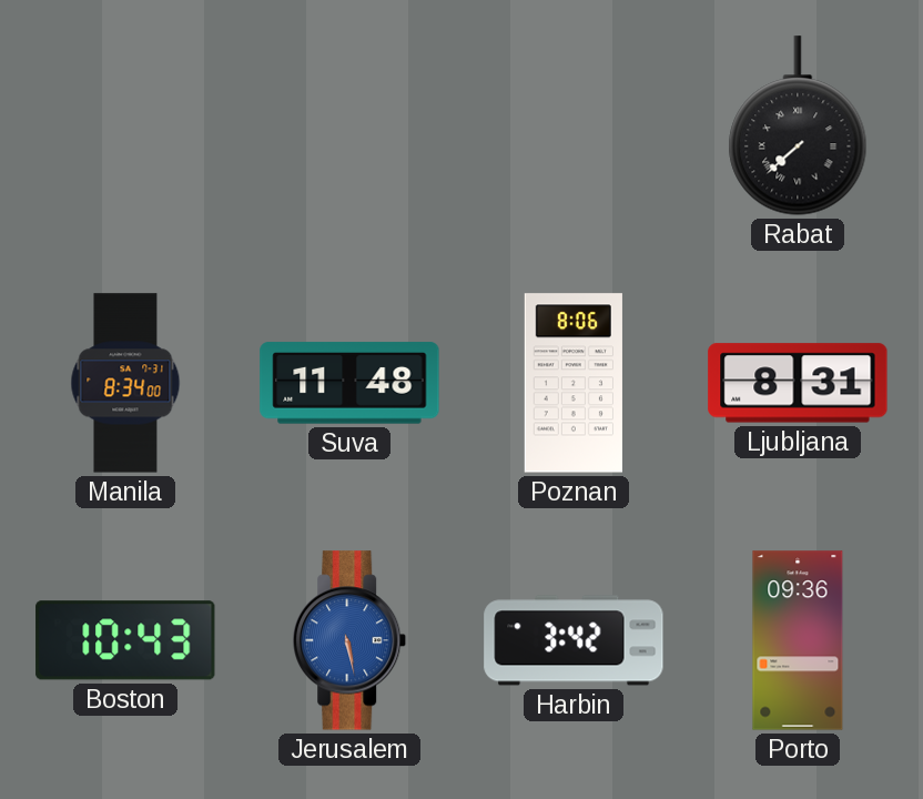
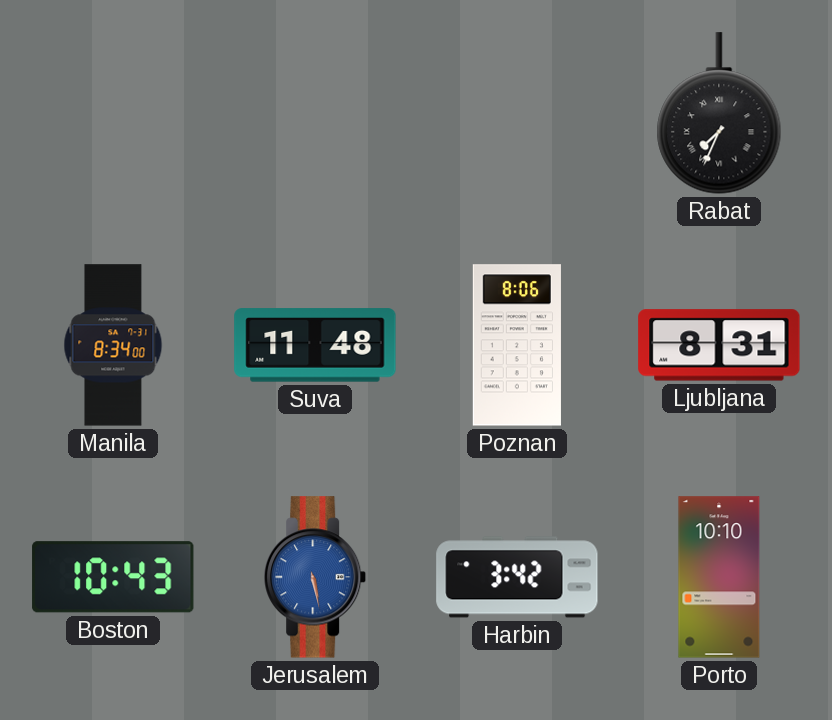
Rabat: 7:38 -> 7:34
Porto: 09:36 -> 10:10
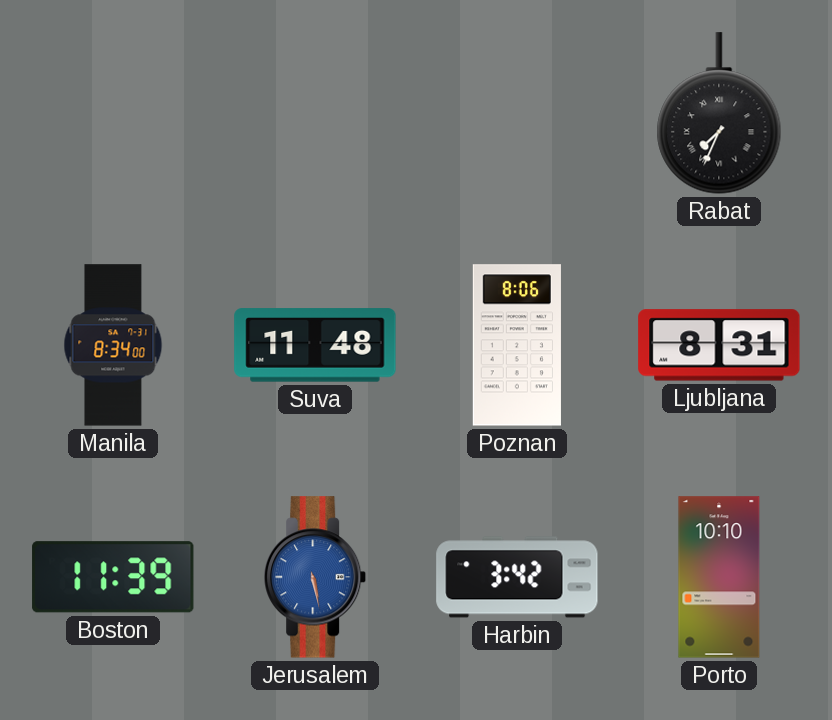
Boston: 10:43 -> 11:39
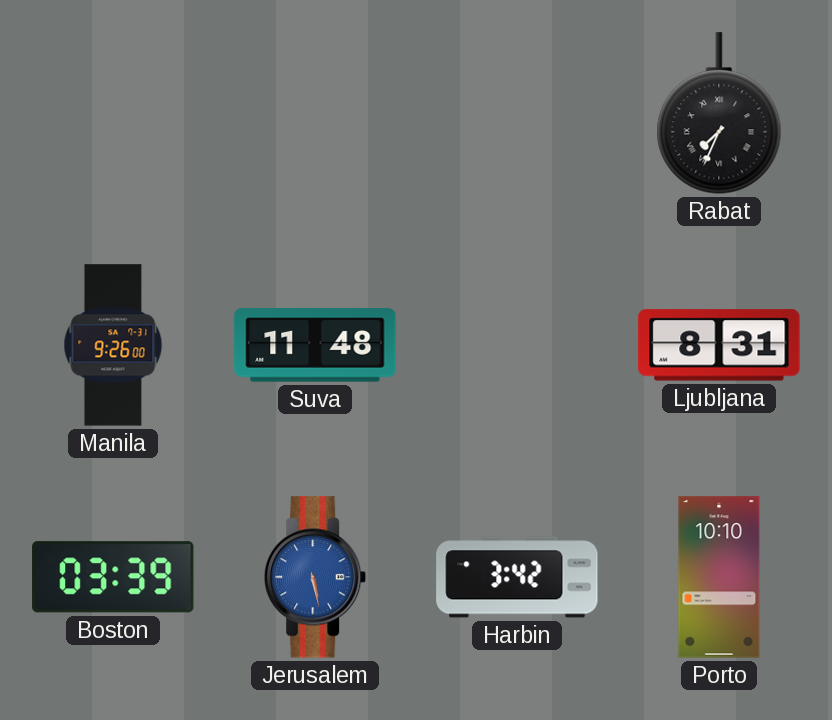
Manila: 8:34 -> 9:26
Poznan: 8:06 -> none
Boston: 11:39 -> 03:39
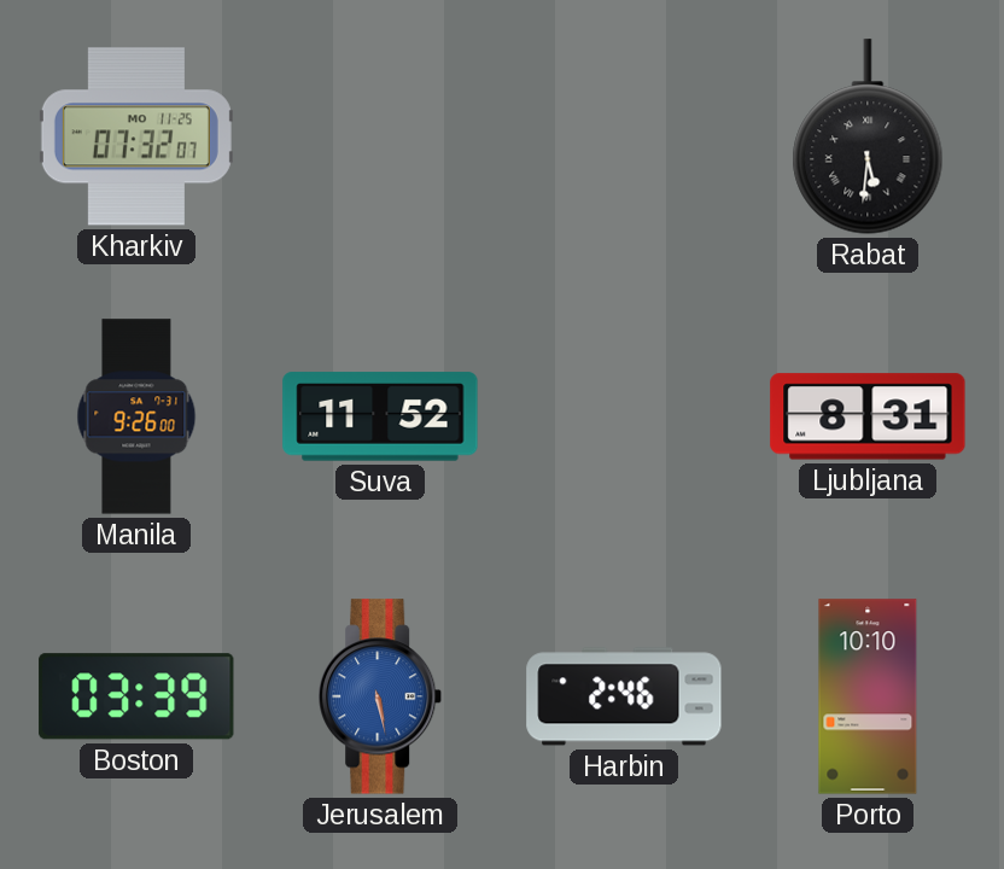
Kharkiv: none -> 07:32
Rabat: 7:34 -> 5:31
Suva: 11:48 -> 11:52
Harbin: 3:42 -> 2:46
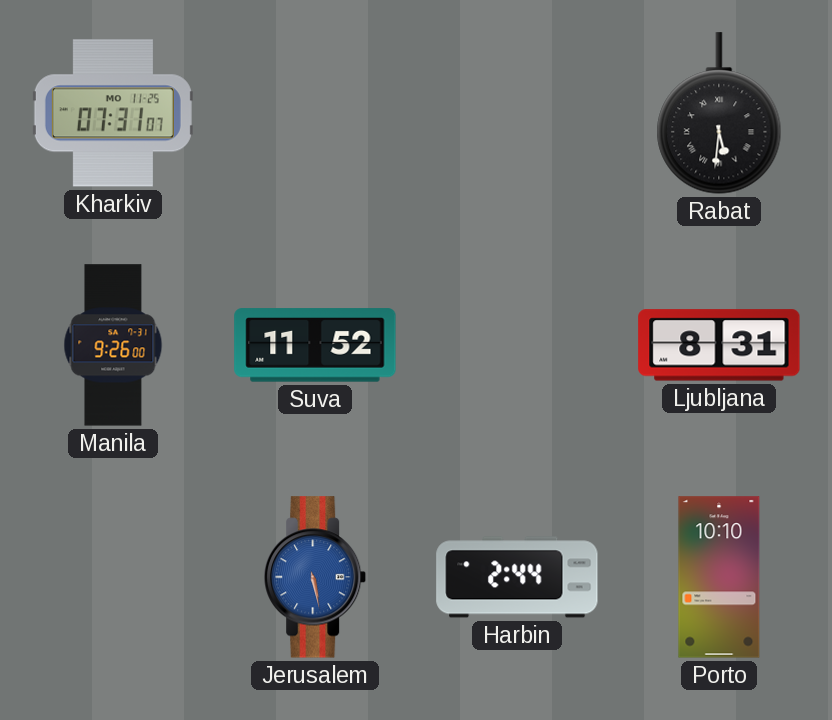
Kharkiv: 07:32 -> 07:31
Boston: 03:39 -> none
Harbin: 2:46 -> 2:44
